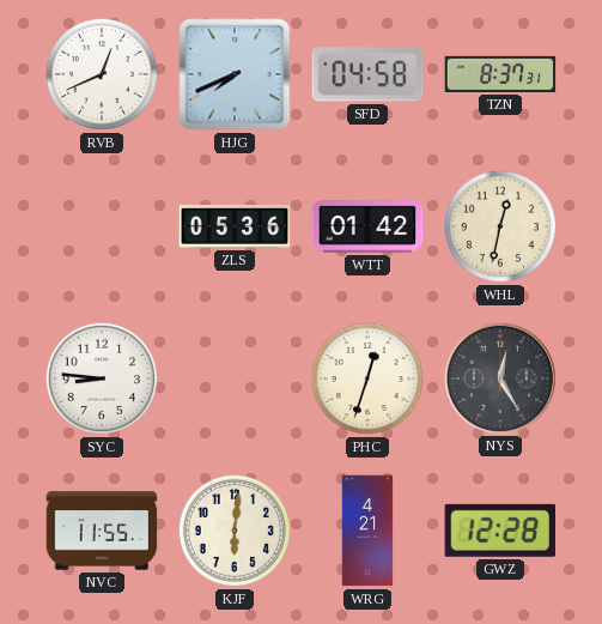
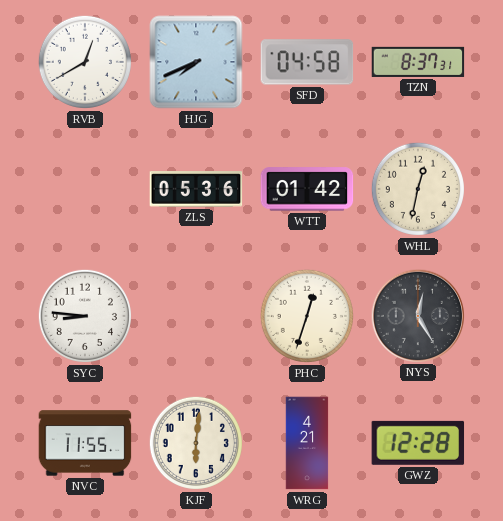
RVB: 12:41 -> 12:40
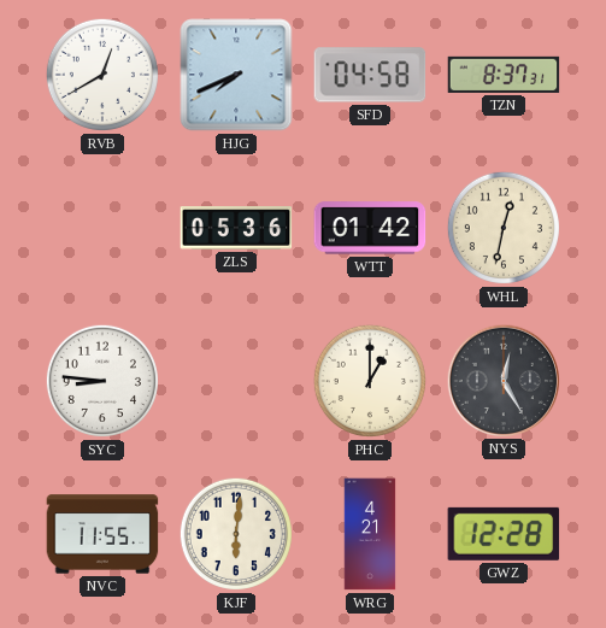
PHC: 12:33 -> 1:00
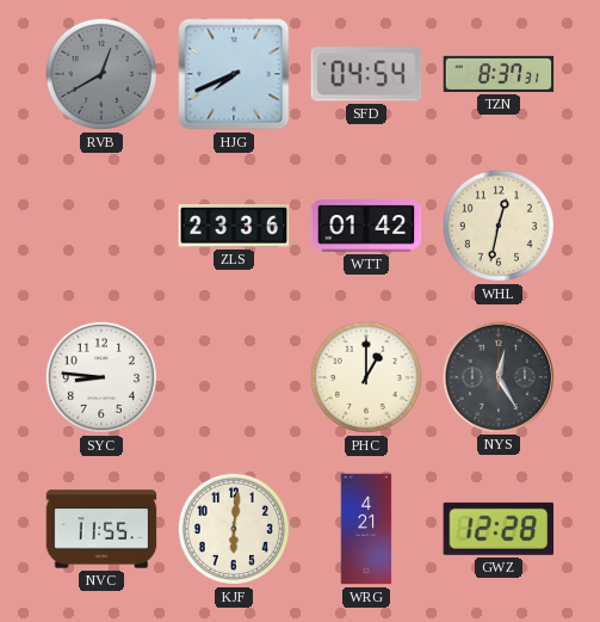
RVB dial: white -> grey
SFD: 04:58 -> 04:54
ZLS: 05:36 -> 23:36
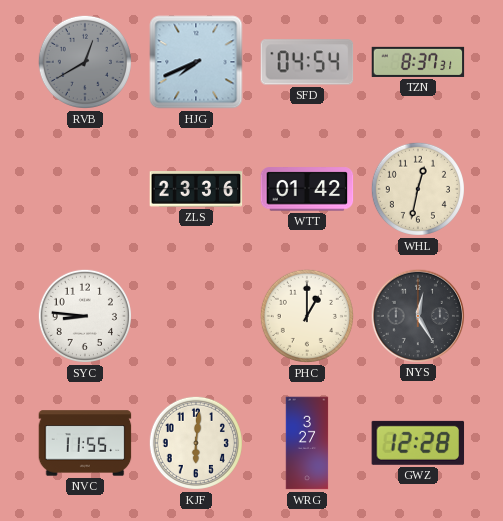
WRG: 4:21 -> 3:27
